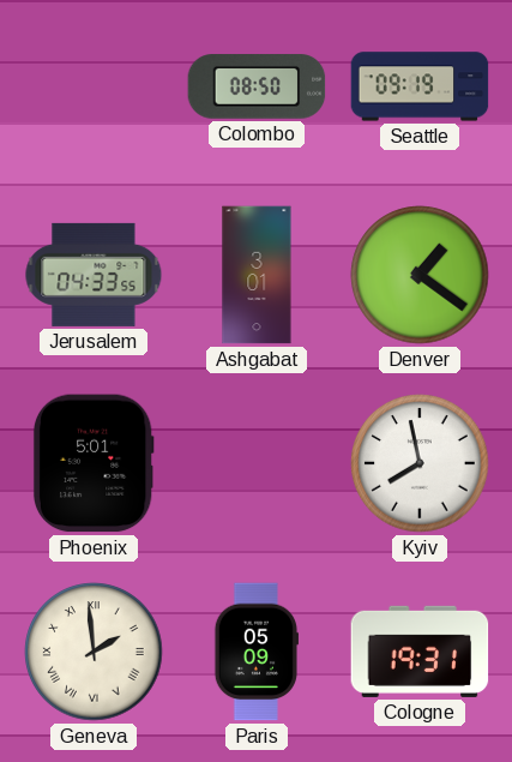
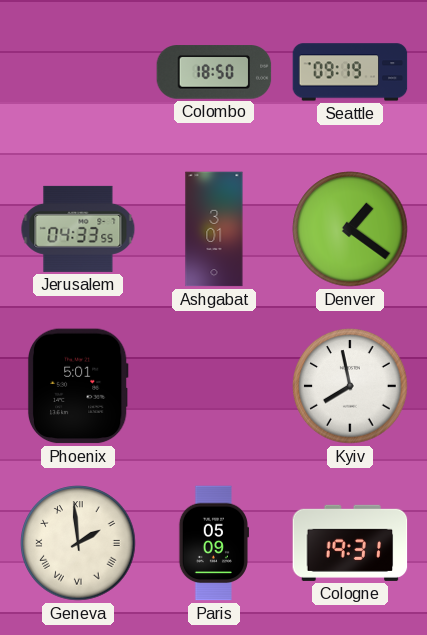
Colombo: 08:50 -> 18:50
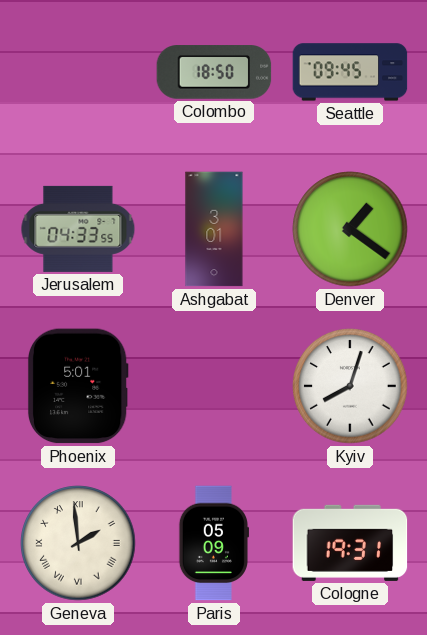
Seattle: 09:19 -> 09:45
Kyiv: 7:58 -> 8:03
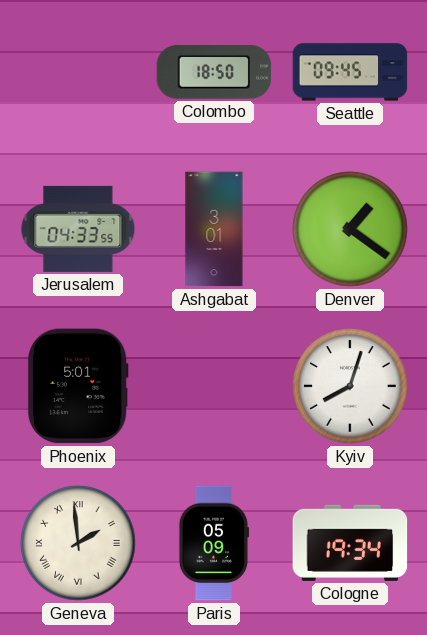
Cologne: 19:31 -> 19:34
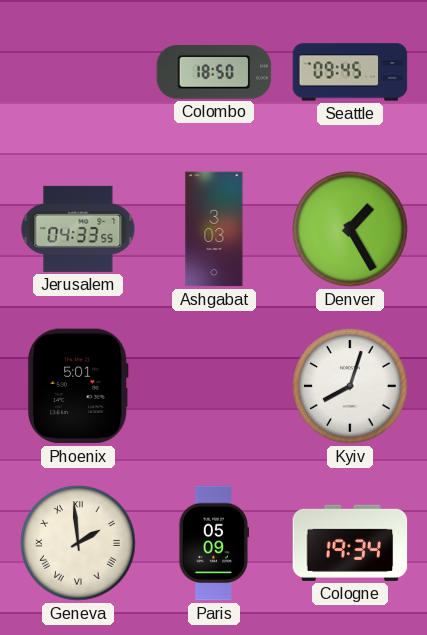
Ashgabat: 3:01 -> 3:03
Denver: 1:21 -> 1:25
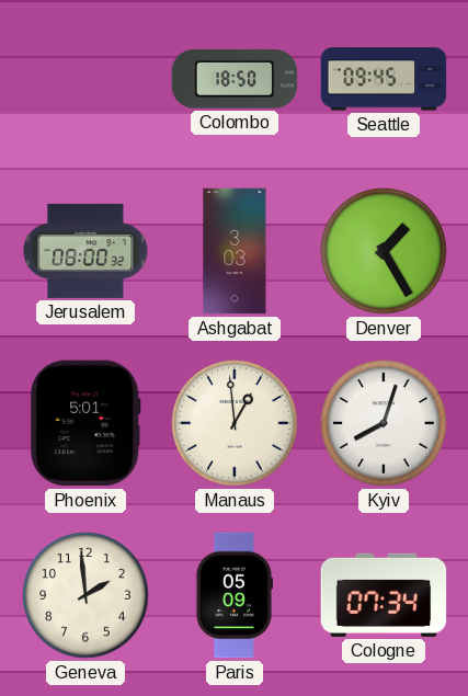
Jerusalem: 04:33 -> 08:00
Manaus: none -> 12:59
Geneva numerals: Roman -> Arabic
Cologne: 19:34 -> 07:34
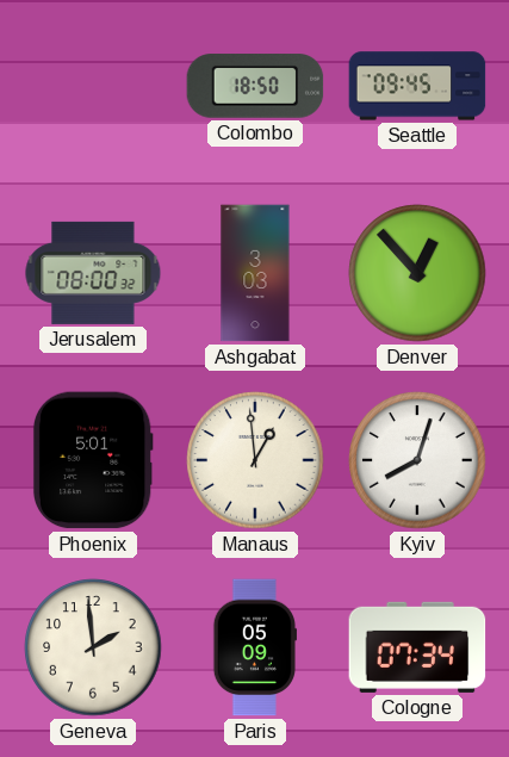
Denver: 1:25 -> 12:53
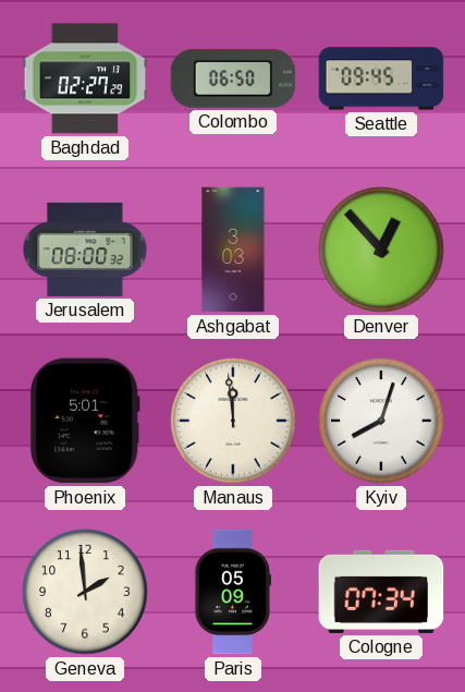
Baghdad: none -> 02:27
Colombo: 18:50 -> 06:50
Manaus: 12:59 -> 11:59
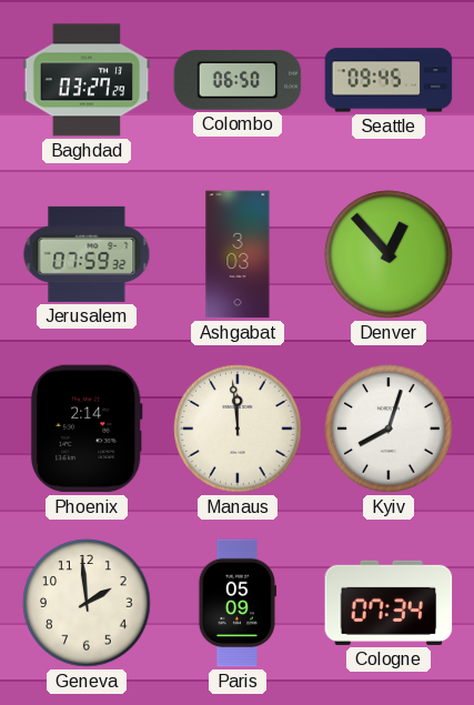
Baghdad: 02:27 -> 03:27
Jerusalem: 08:00 -> 07:59
Phoenix: 5:01 -> 2:14
